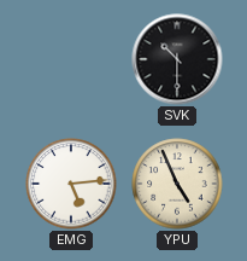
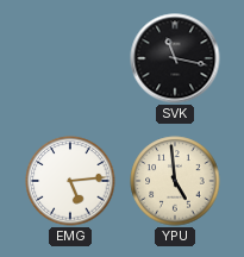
SVK: 10:30 -> 11:17
YPU: 4:56 -> 4:59
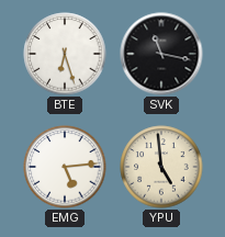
BTE: none -> 6:27
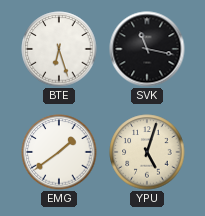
EMG: 5:14 -> 1:39
YPU: 4:59 -> 5:03
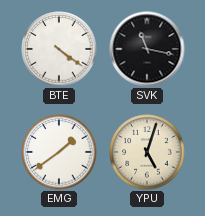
BTE: 6:27 -> 4:21
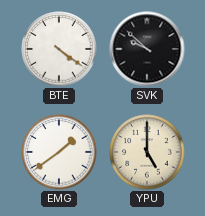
SVK: 11:17 -> 9:52
YPU: 5:03 -> 5:00
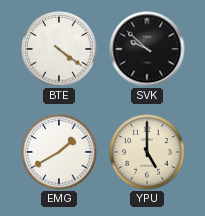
EMG: 1:39 -> 1:40
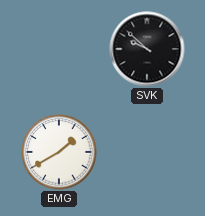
BTE: 4:21 -> none
YPU: 5:00 -> none
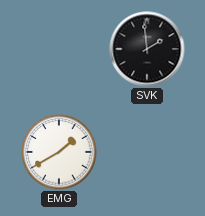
SVK: 9:52 -> 1:59
